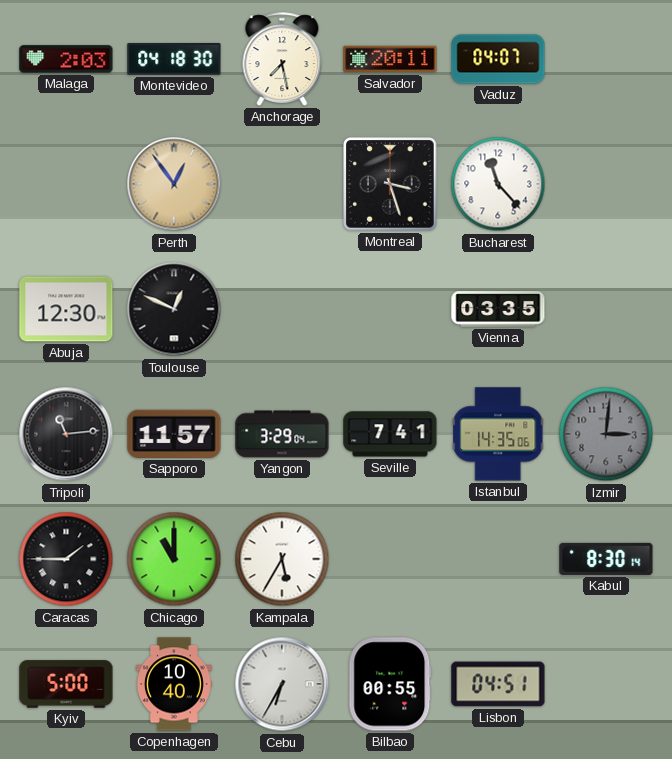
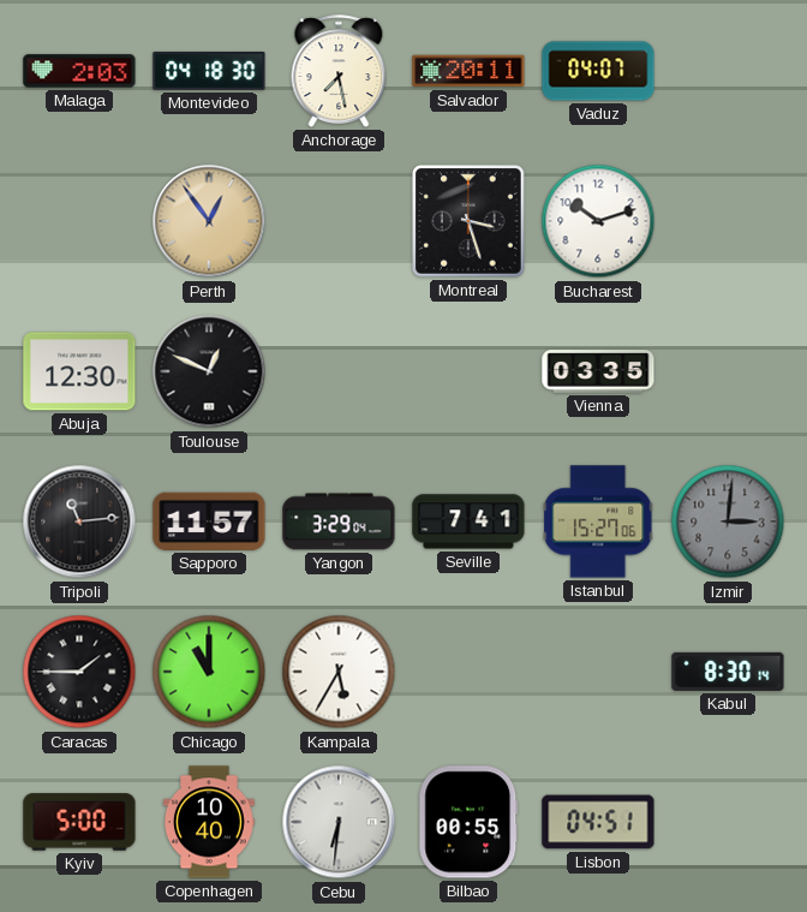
Bucharest: 11:23 -> 10:12
Istanbul: 14:35 -> 15:27
Cebu: 6:35 -> 6:31
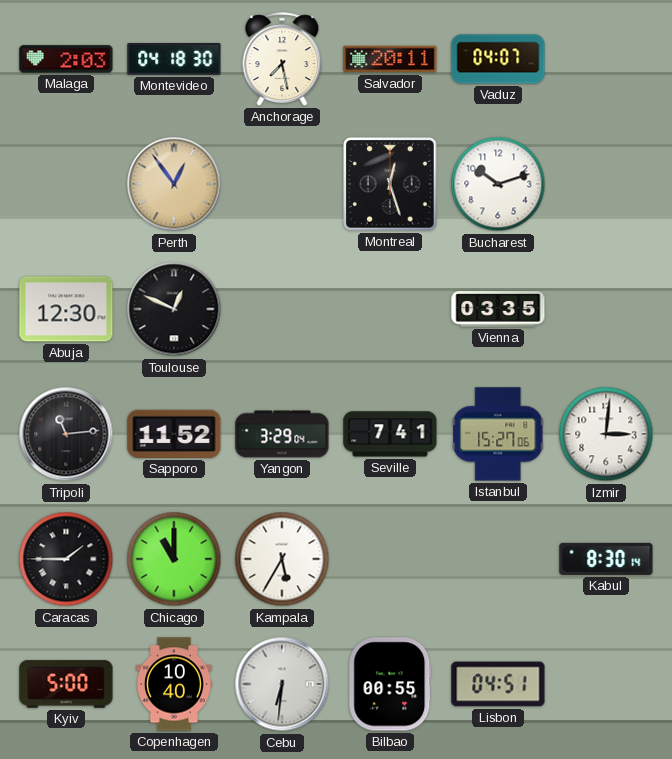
Montreal: 3:27 -> 12:27
Sapporo: 11:57 -> 11:52
Izmir dial: grey -> white
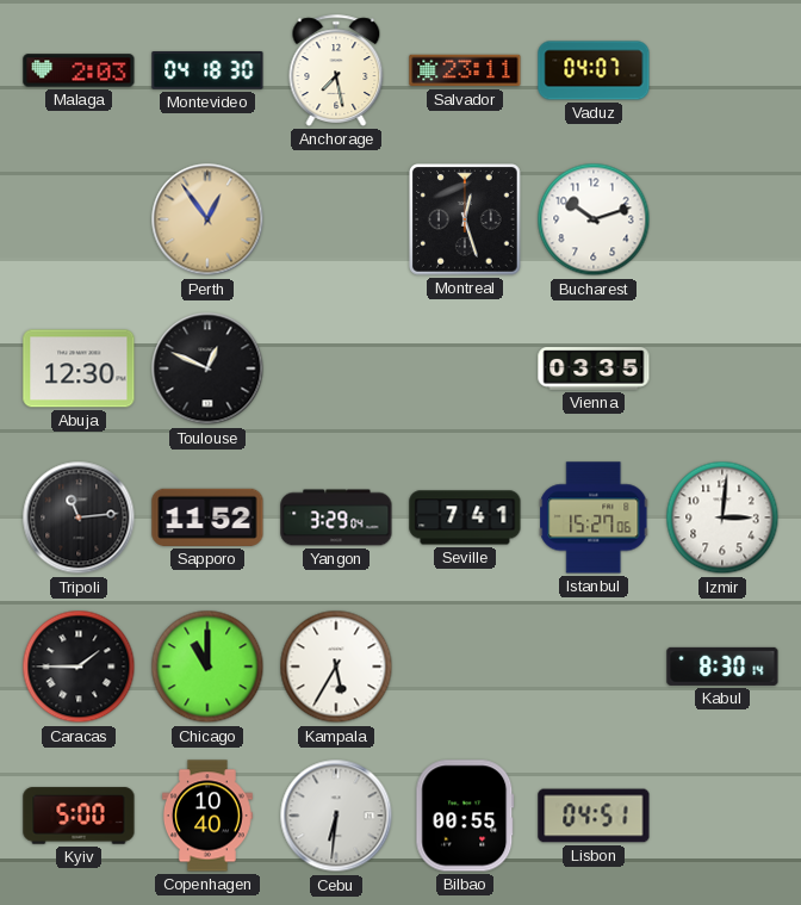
Salvador: 20:11 -> 23:11
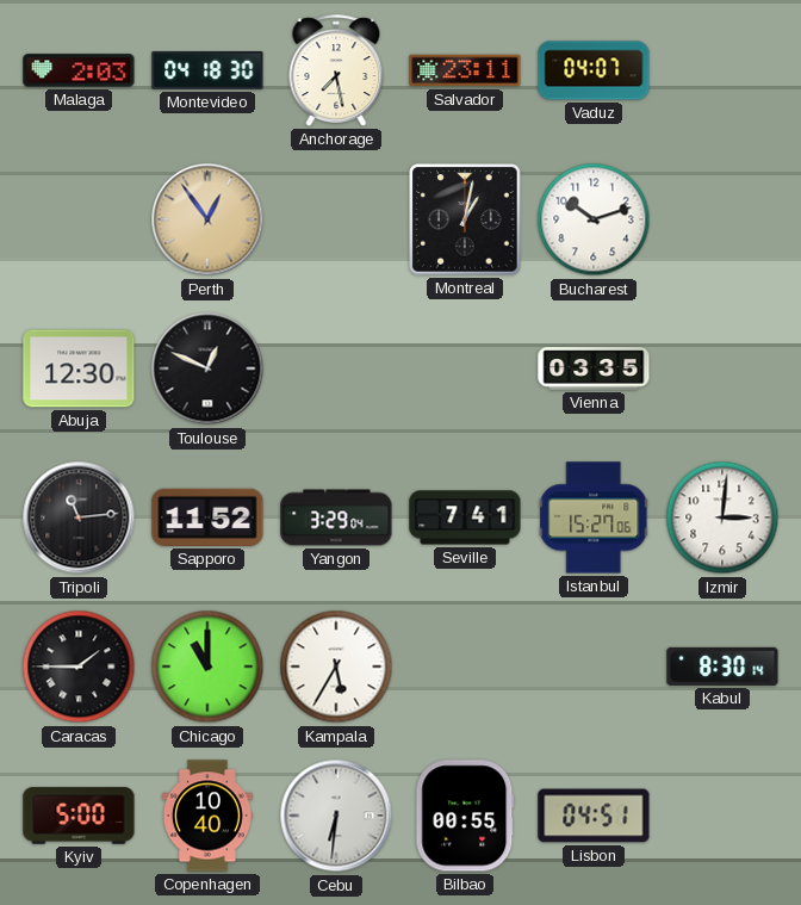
Montreal: 12:27 -> 1:02
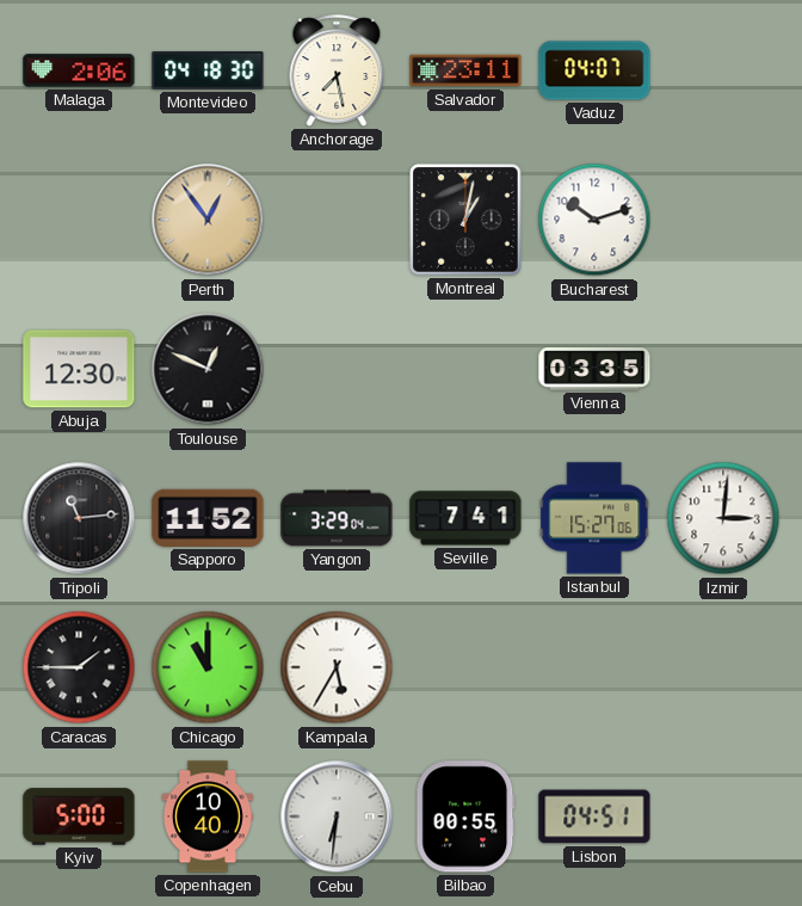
Malaga: 2:03 -> 2:06
Kabul: 8:30 -> none
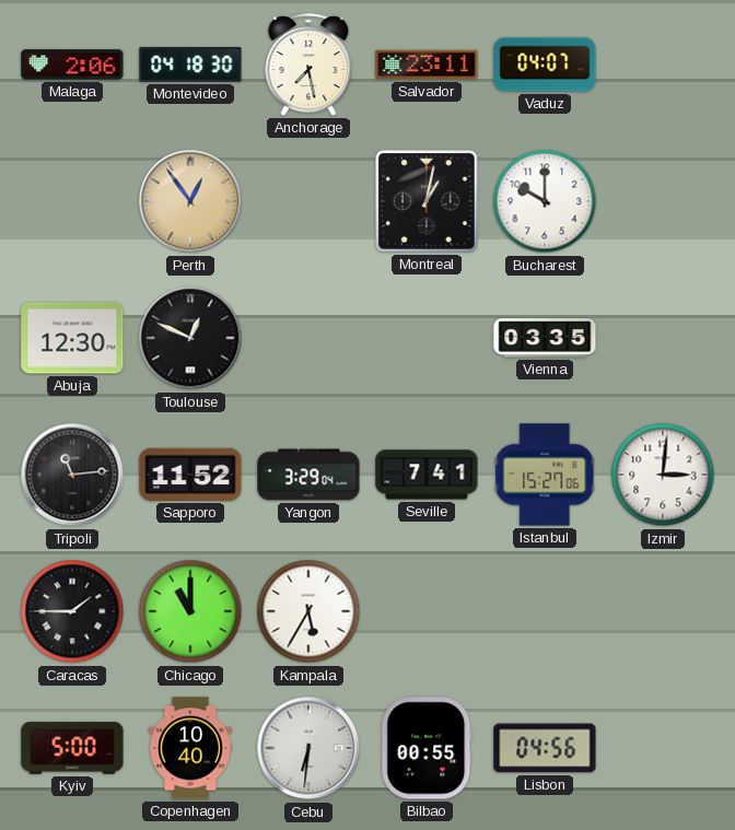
Bucharest: 10:12 -> 10:00
Lisbon: 04:51 -> 04:56
